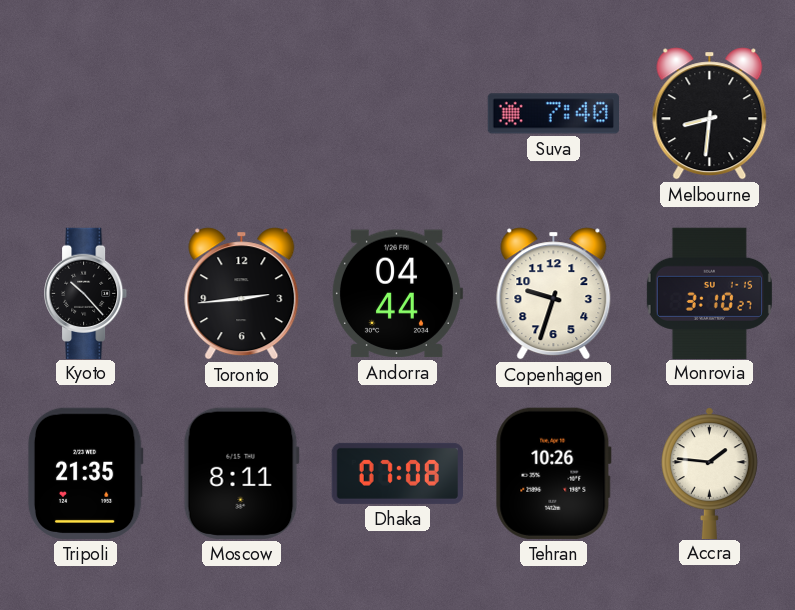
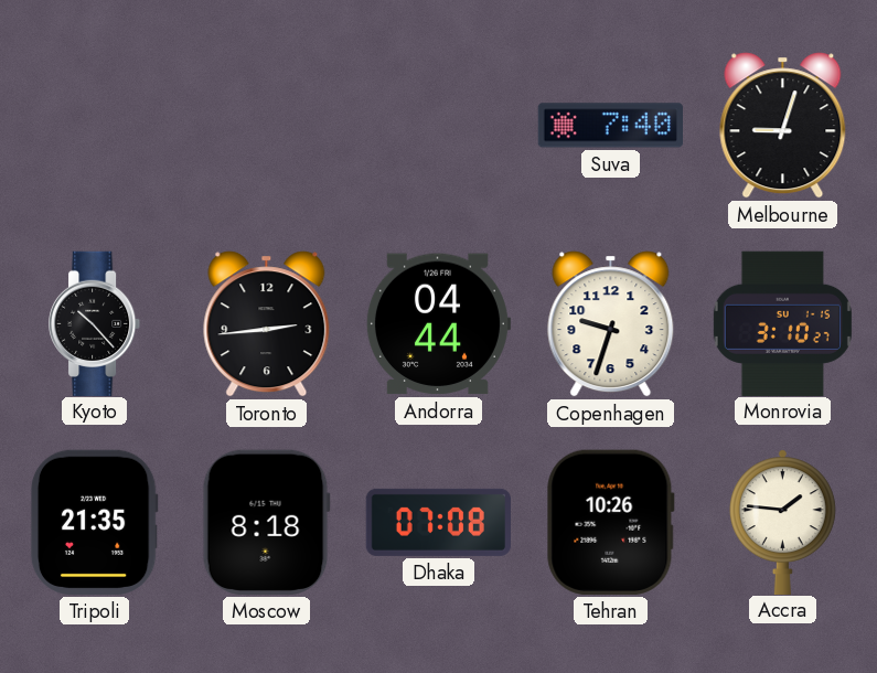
Melbourne: 8:31 -> 9:03
Moscow: 8:11 -> 8:18
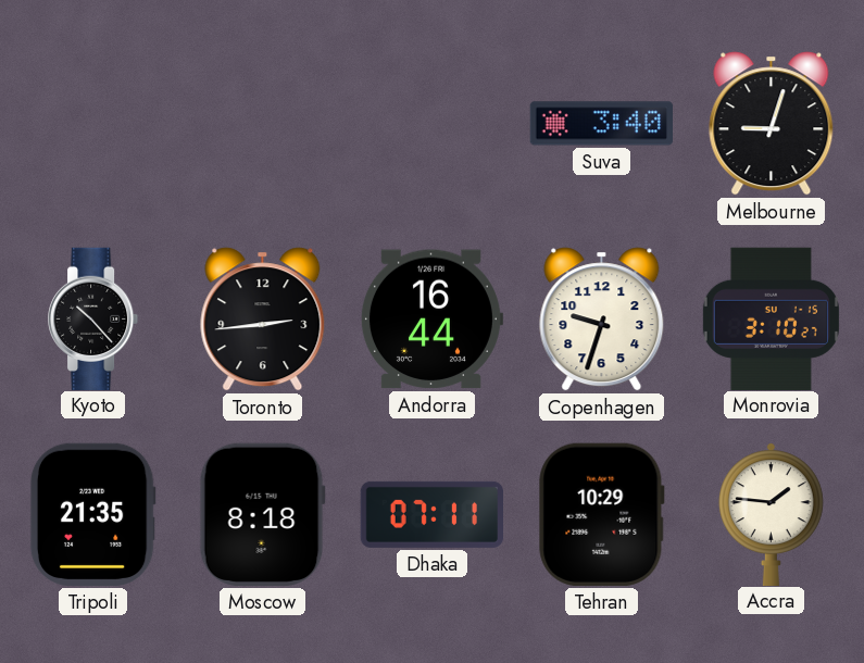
Suva: 7:40 -> 3:40
Andorra: 04:44 -> 16:44
Dhaka: 07:08 -> 07:11
Tehran: 10:26 -> 10:29
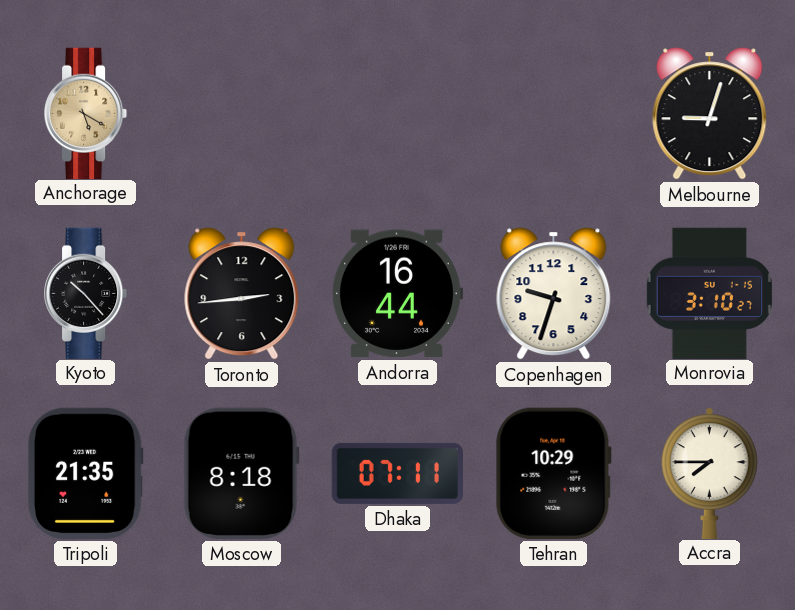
Anchorage: none -> 5:20
Suva: 3:40 -> none
Accra: 1:46 -> 7:45
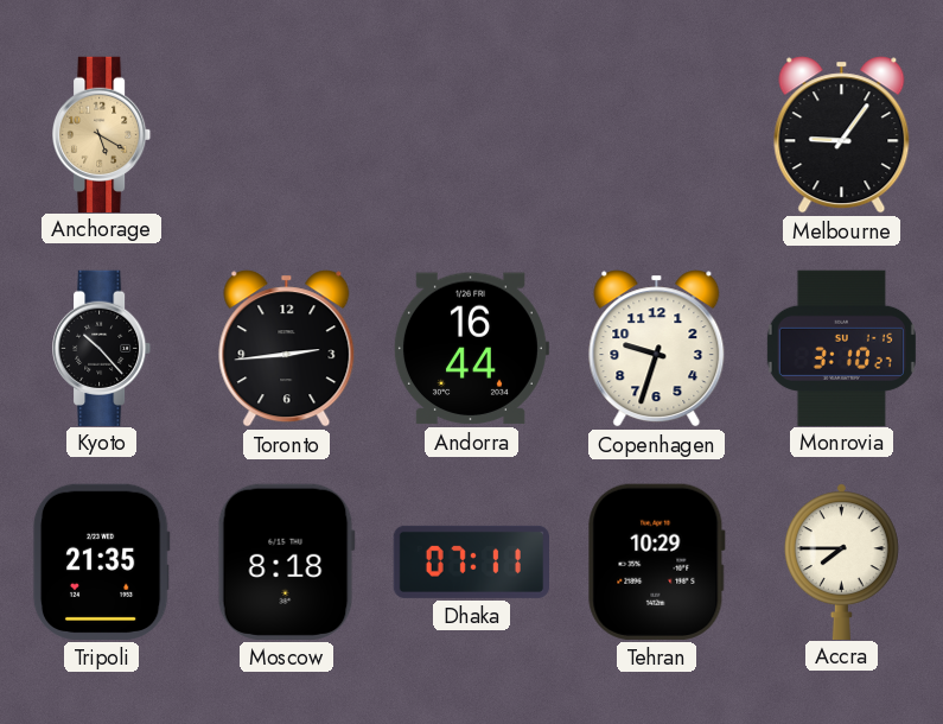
Melbourne: 9:03 -> 9:06
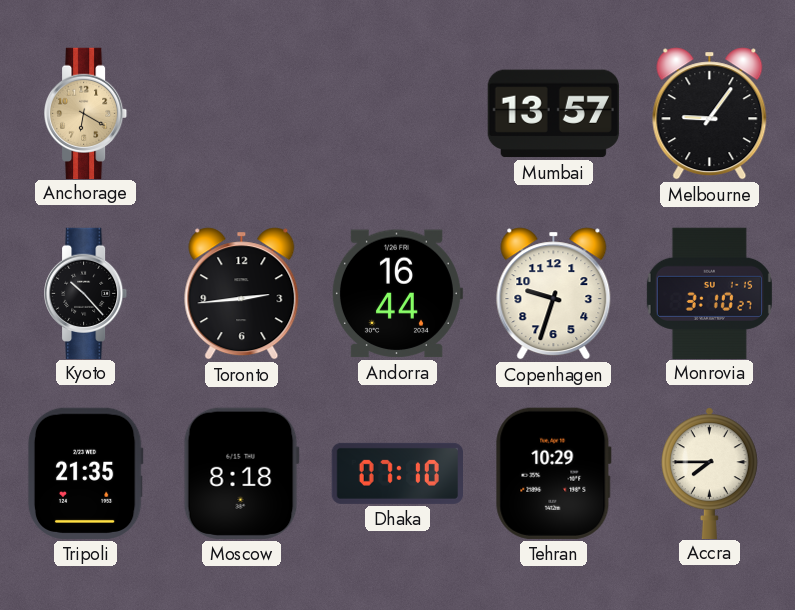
Anchorage: 5:20 -> 6:20
Mumbai: none -> 13:57
Dhaka: 07:11 -> 07:10
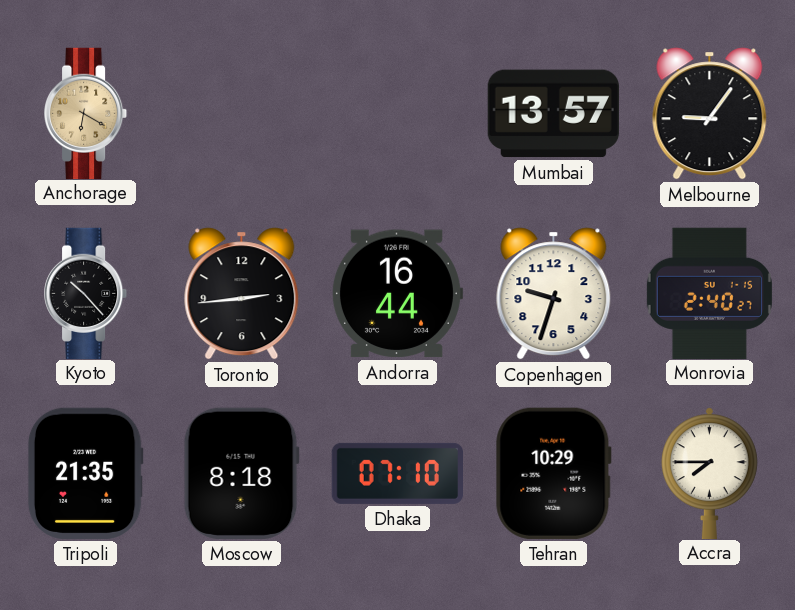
Monrovia: 3:10 -> 2:40
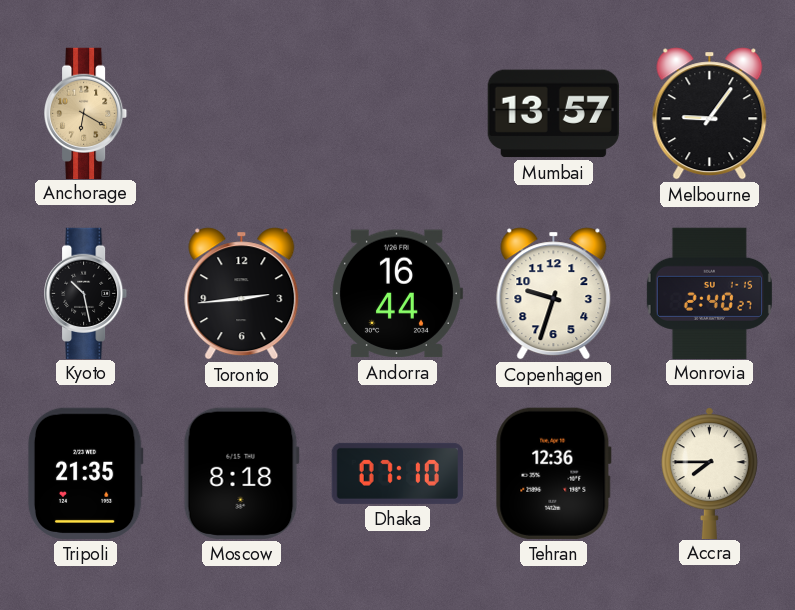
Kyoto: 10:23 -> 10:28
Tehran: 10:29 -> 12:36
